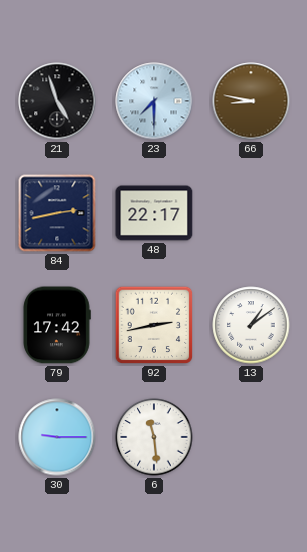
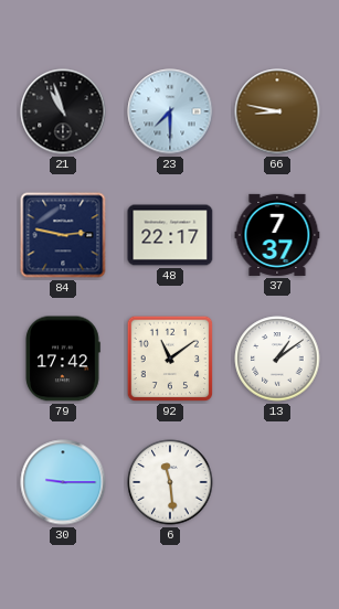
21: 4:57 -> 10:57
84: 2:43 -> 2:47
37: none -> 7:37
92: 2:43 -> 11:09
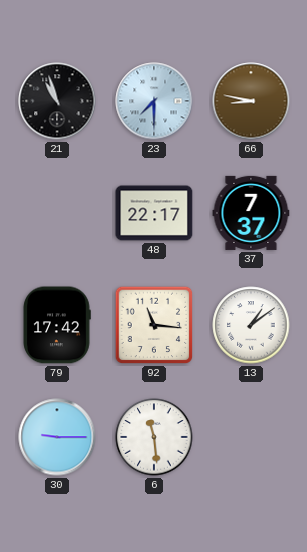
84: 2:47 -> none
92: 11:09 -> 11:16
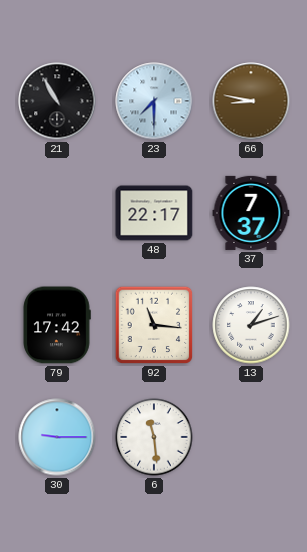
21: 10:57 -> 10:55
13: 1:09 -> 1:12
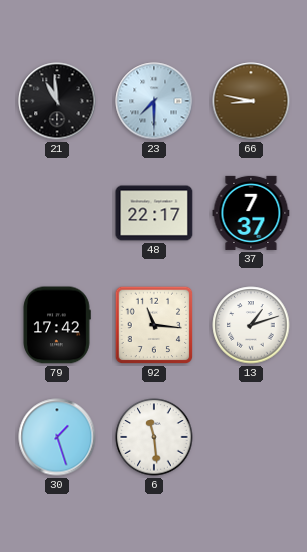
21: 10:55 -> 10:59
30: 9:15 -> 1:27
